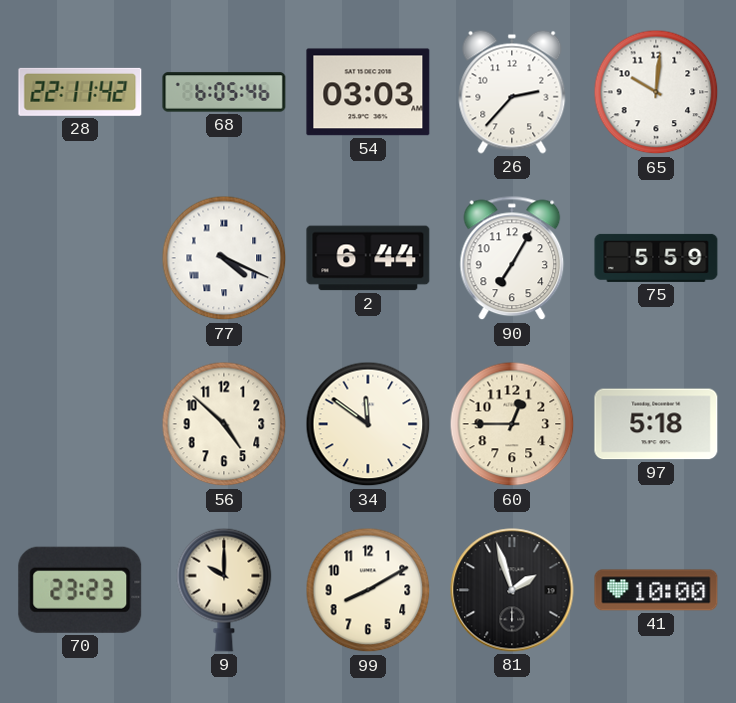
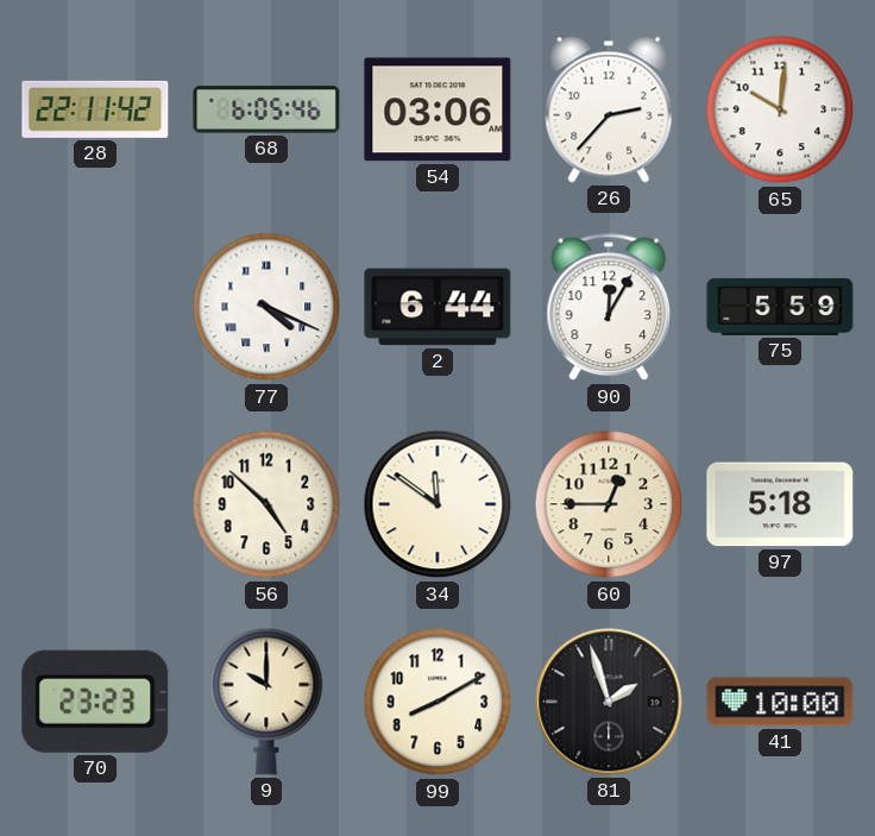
54: 03:03 -> 03:06
90: 7:05 -> 12:05
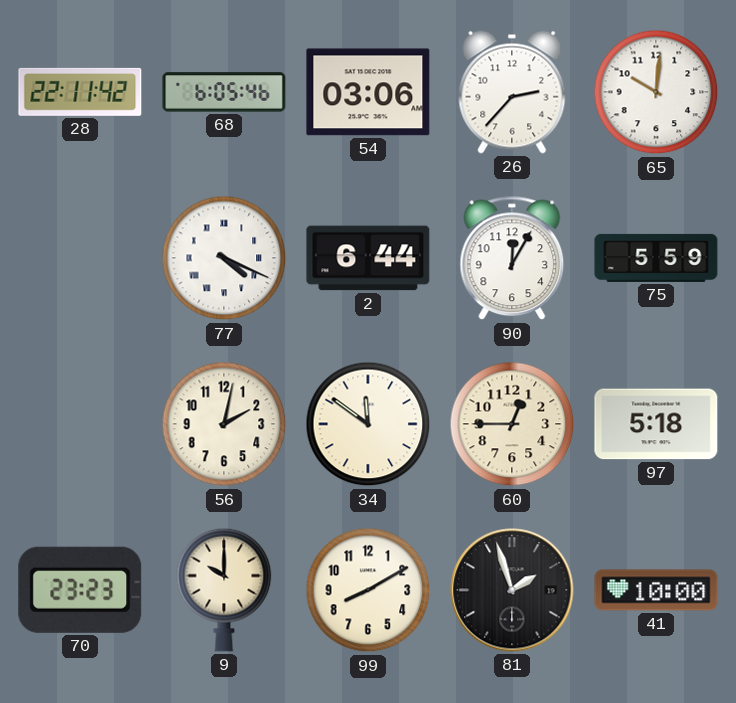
56: 4:52 -> 2:02
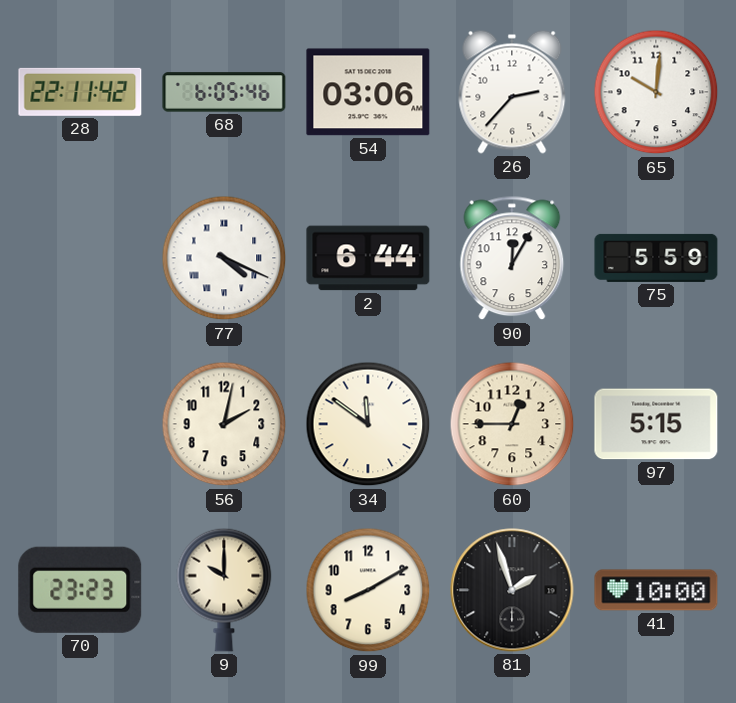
97: 5:18 -> 5:15
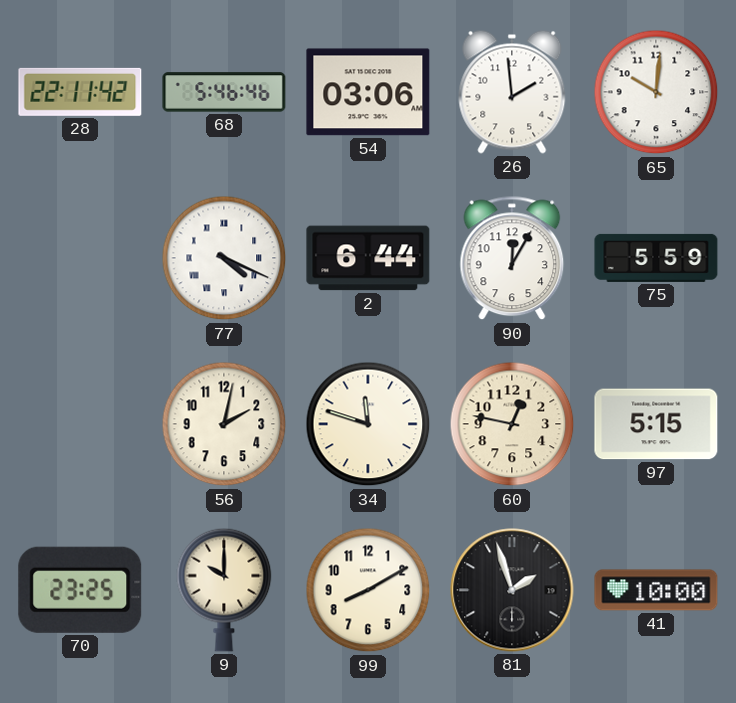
68: 6:05 -> 5:46
26: 2:37 -> 1:59
34: 11:51 -> 11:48
60: 12:45 -> 12:47
70: 23:23 -> 23:25
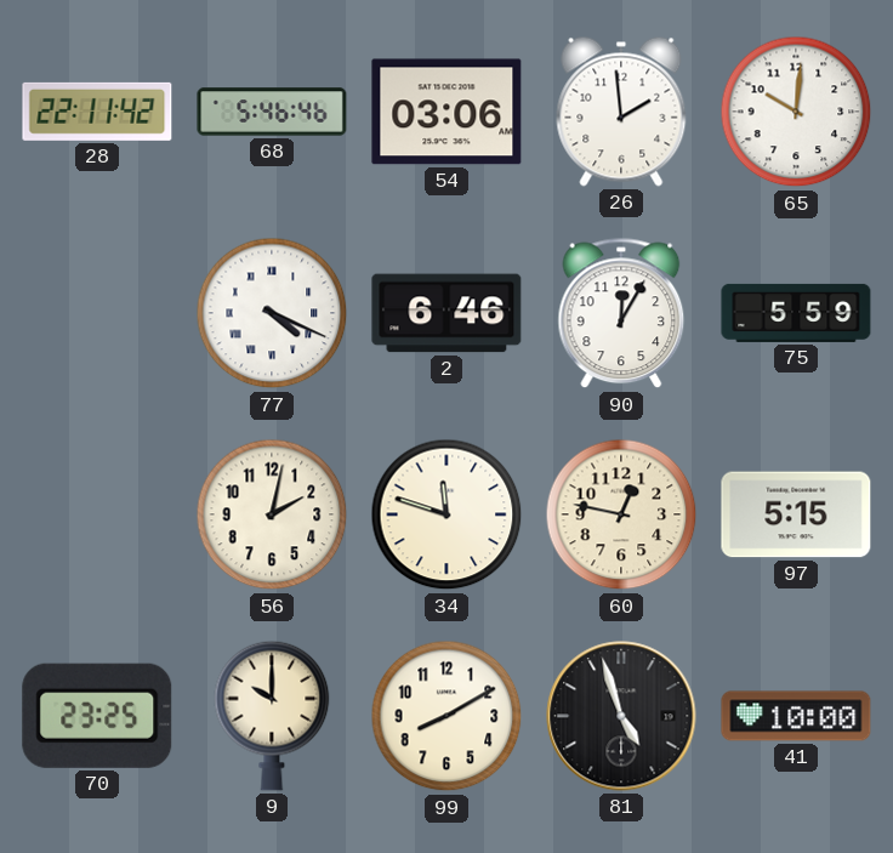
2: 6:44 -> 6:46
81: 1:57 -> 4:57
